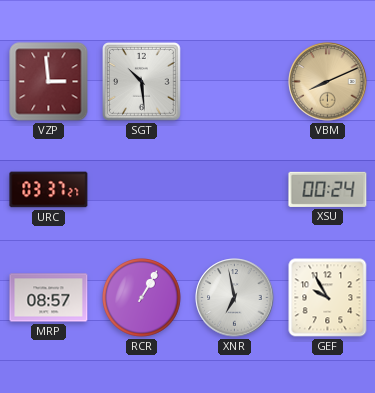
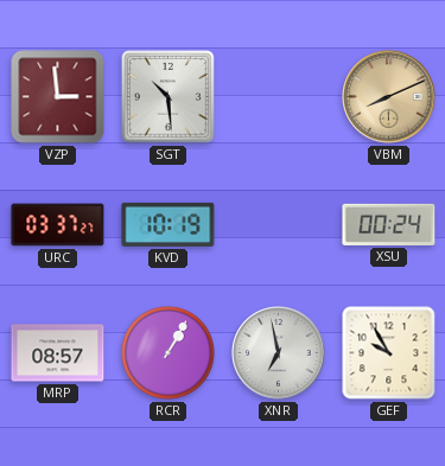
KVD: none -> 10:19
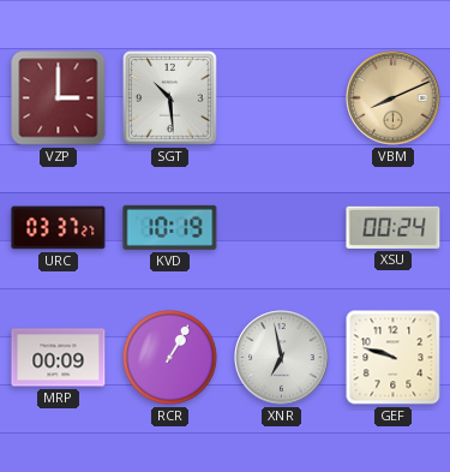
VZP: 2:59 -> 3:00
MRP: 08:57 -> 00:09
GEF: 9:55 -> 9:48
